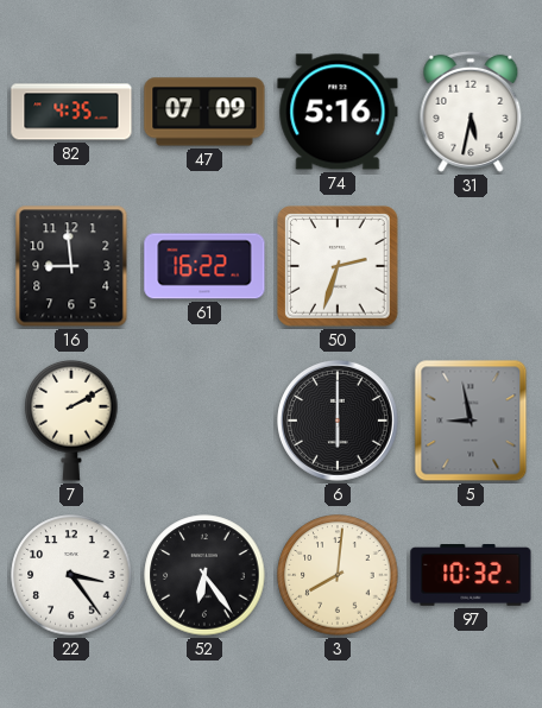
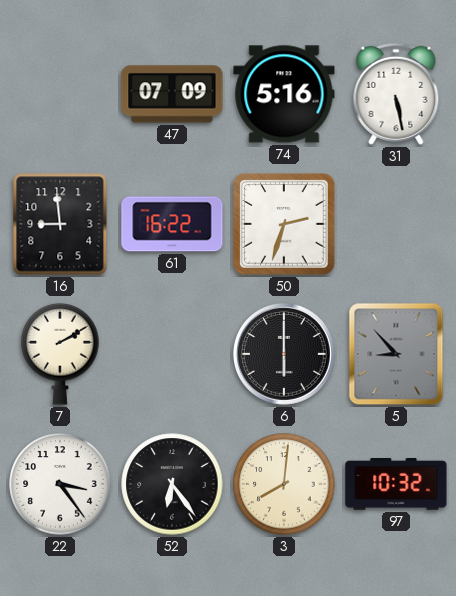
82: 4:35 -> none
31: 5:32 -> 5:28
5: 8:58 -> 8:53
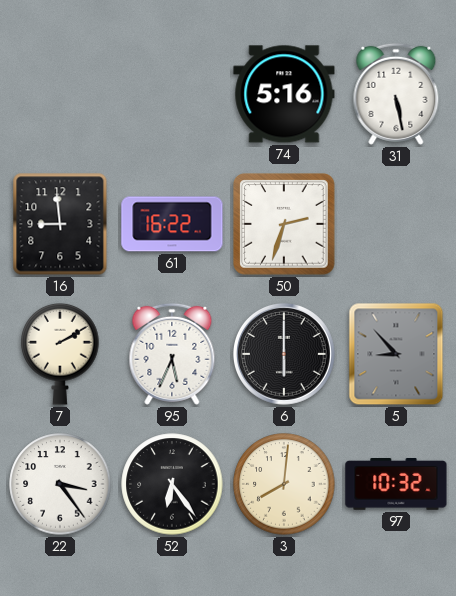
47: 07:09 -> none
95: none -> 5:34
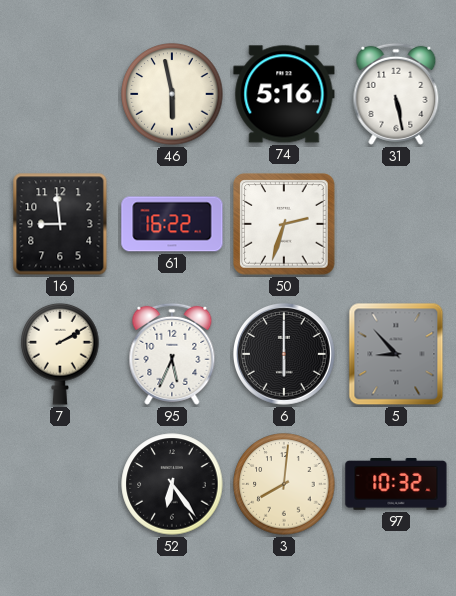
46: none -> 5:58
22: 3:24 -> none
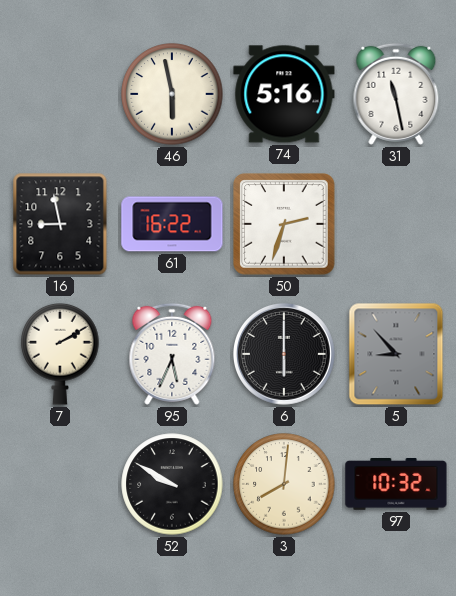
31: 5:28 -> 11:28
16: 8:59 -> 8:58
52: 6:24 -> 9:50
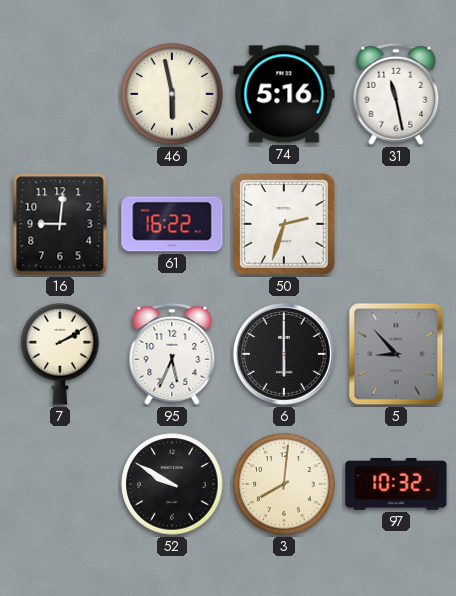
16: 8:58 -> 9:01
